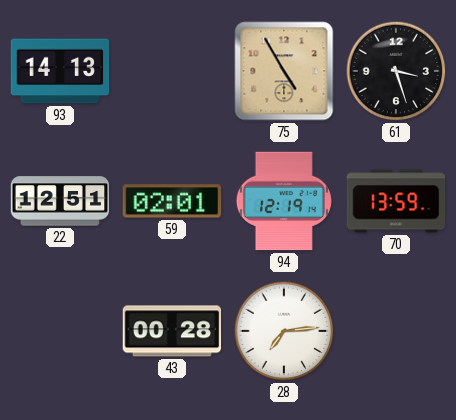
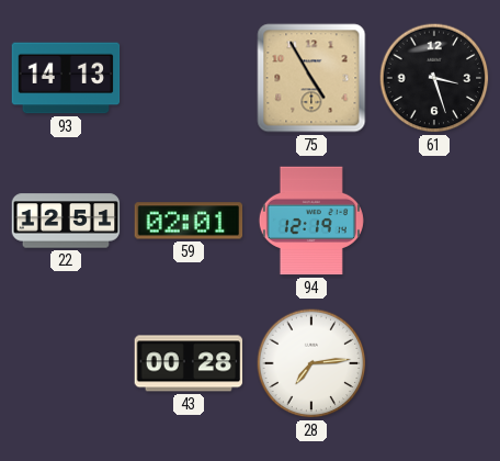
70: 13:59 -> none
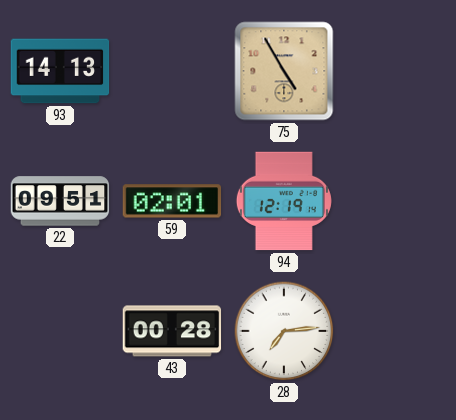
61: 3:27 -> none
22: 12:51 -> 09:51
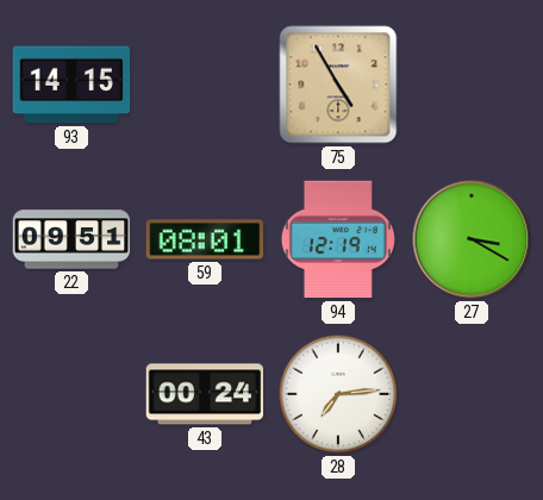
93: 14:13 -> 14:15
59: 02:01 -> 08:01
27: none -> 3:20
43: 00:28 -> 00:24
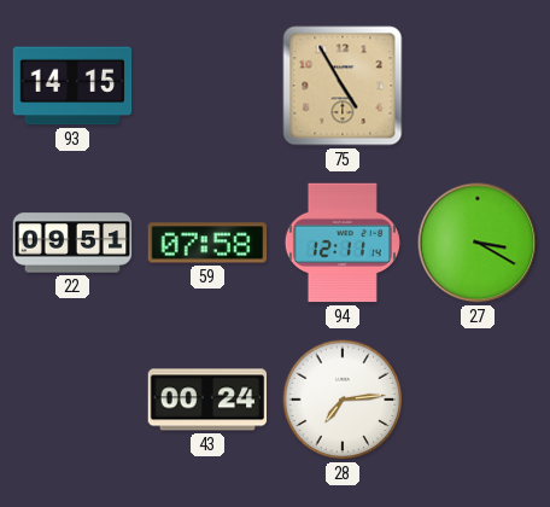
59: 08:01 -> 07:58
94: 12:19 -> 12:11
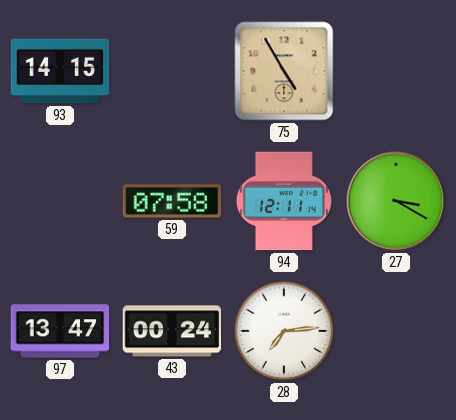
22: 09:51 -> none
97: none -> 13:47
